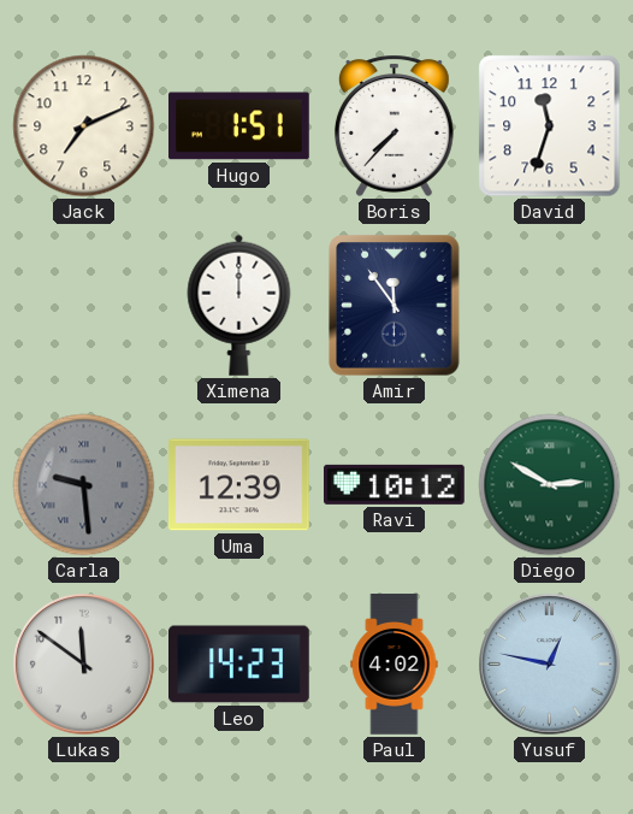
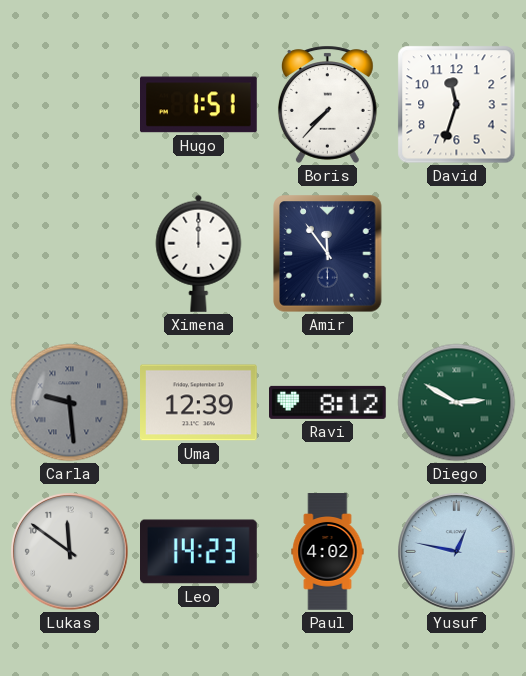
Jack: 7:11 -> none
Ravi: 10:12 -> 8:12
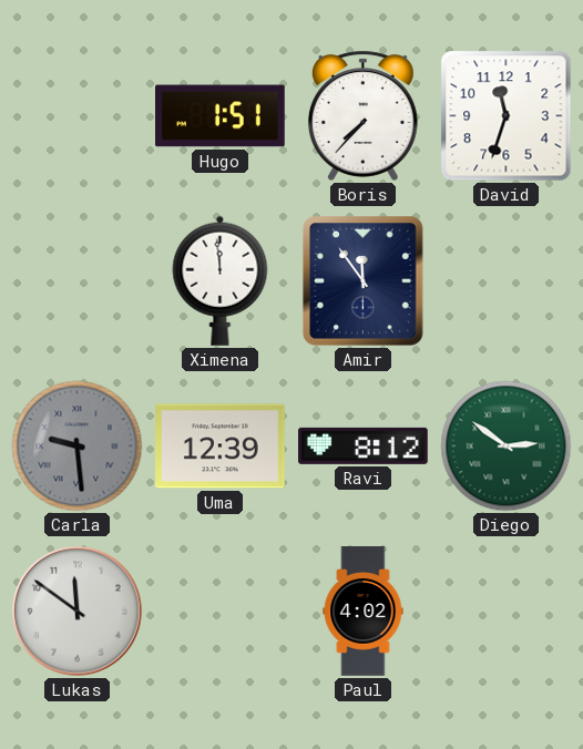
Ximena: 12:00 -> 11:59
Diego: 2:50 -> 2:51
Leo: 14:23 -> none
Yusuf: 12:47 -> none
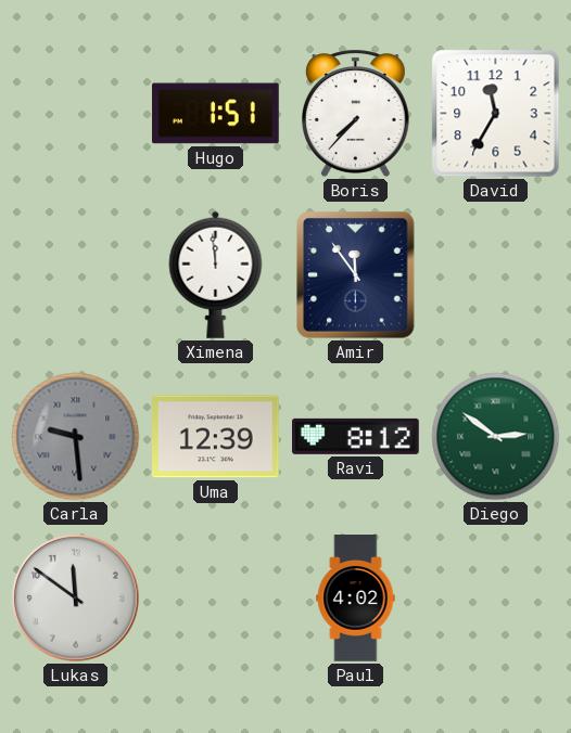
David: 11:33 -> 11:35
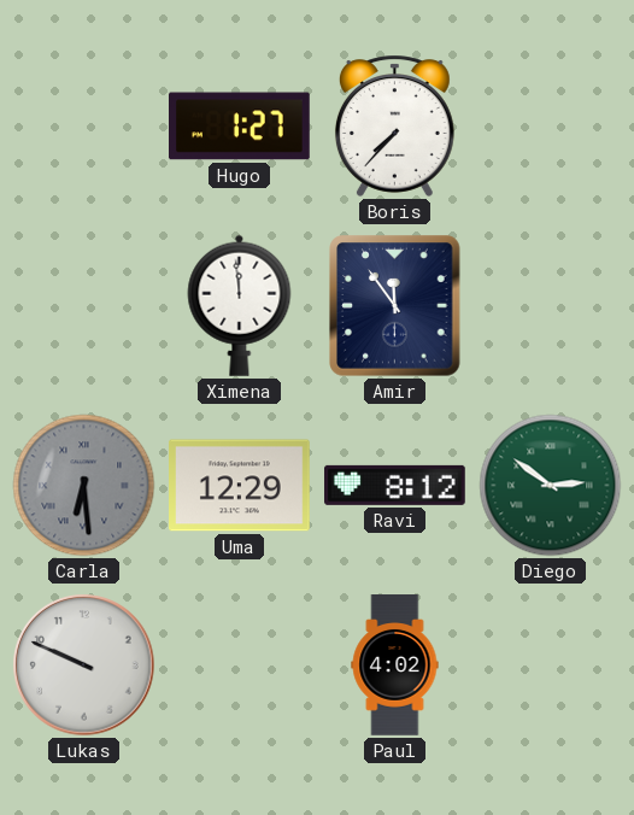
Hugo: 1:51 -> 1:27
David: 11:35 -> none
Carla: 9:29 -> 6:29
Uma: 12:39 -> 12:29
Lukas: 11:51 -> 9:49
